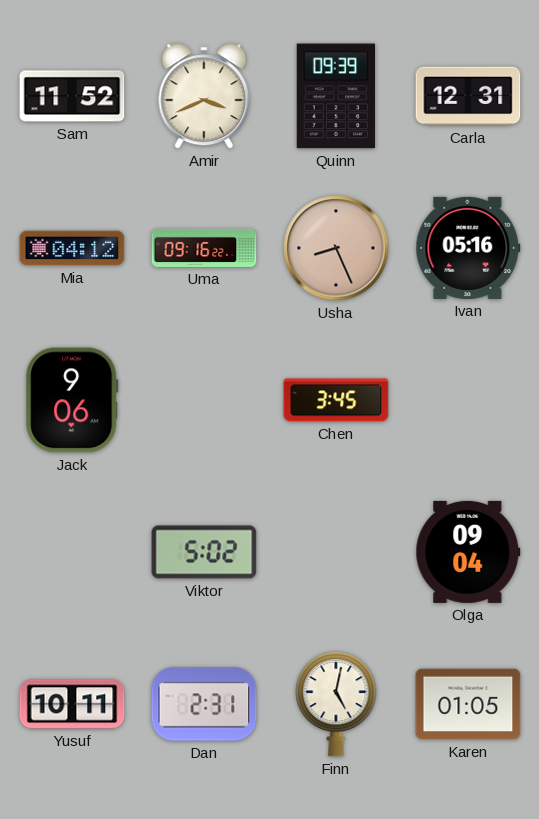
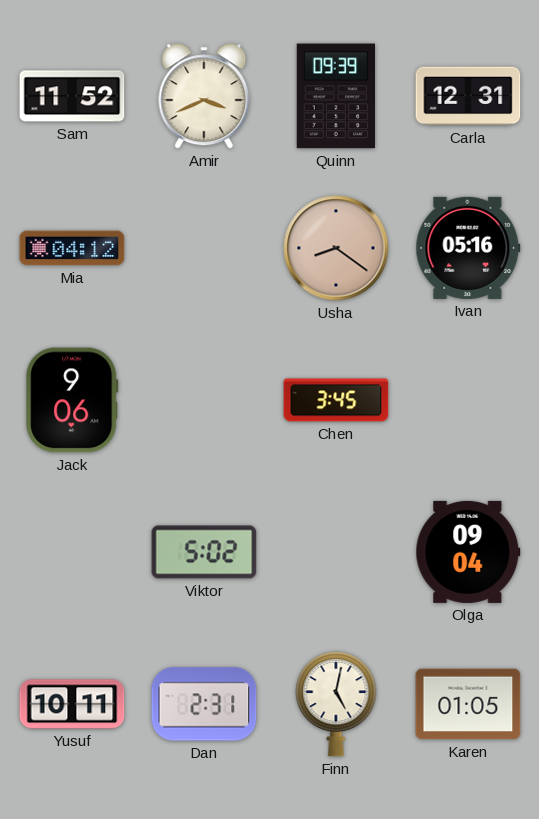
Uma: 09:16 -> none
Usha: 8:26 -> 8:21
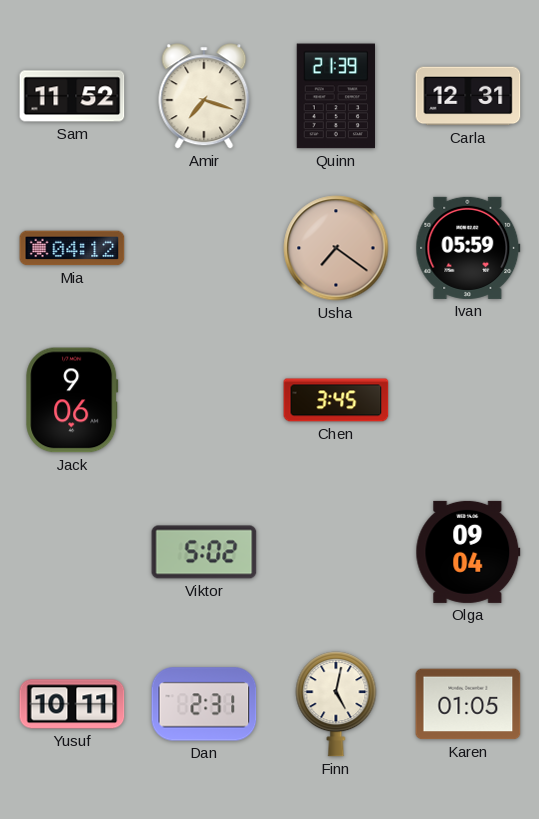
Amir: 3:41 -> 7:18
Quinn: 09:39 -> 21:39
Usha: 8:21 -> 7:21
Ivan: 05:16 -> 05:59
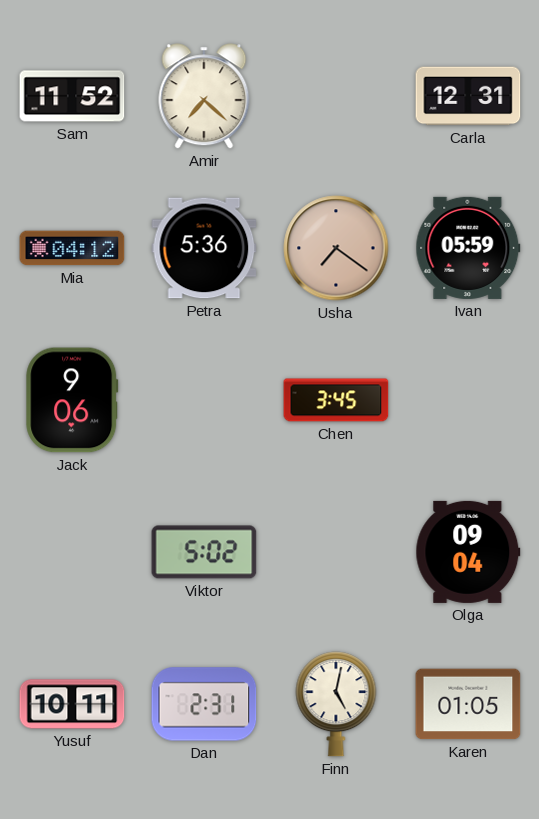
Amir: 7:18 -> 7:22
Quinn: 21:39 -> none
Petra: none -> 5:36
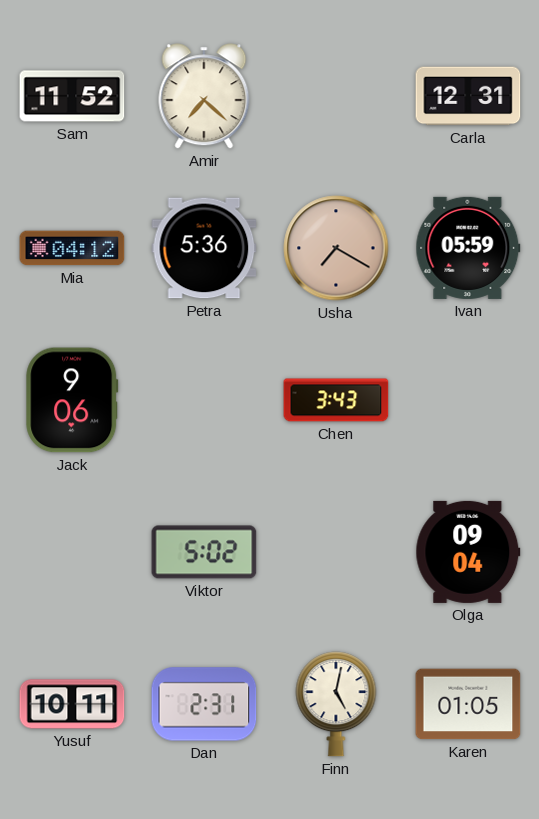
Usha: 7:21 -> 7:20
Chen: 3:45 -> 3:43
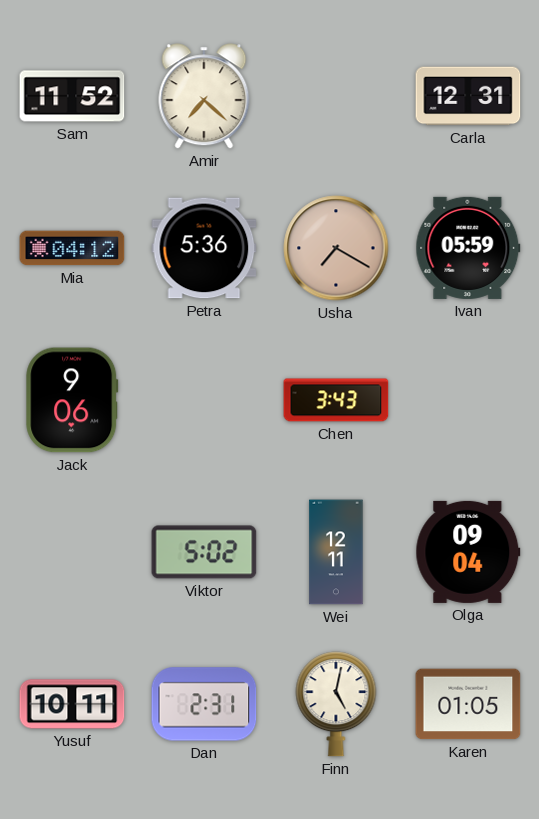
Wei: none -> 12:11
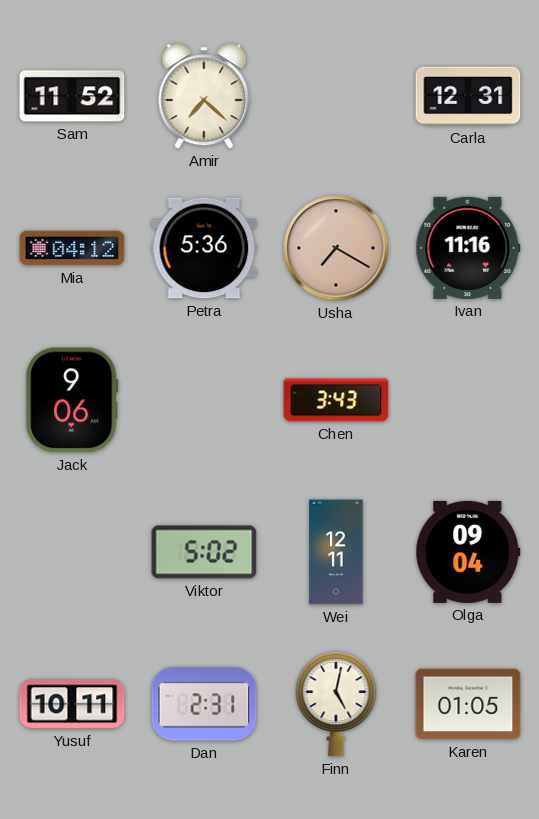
Ivan: 05:59 -> 11:16
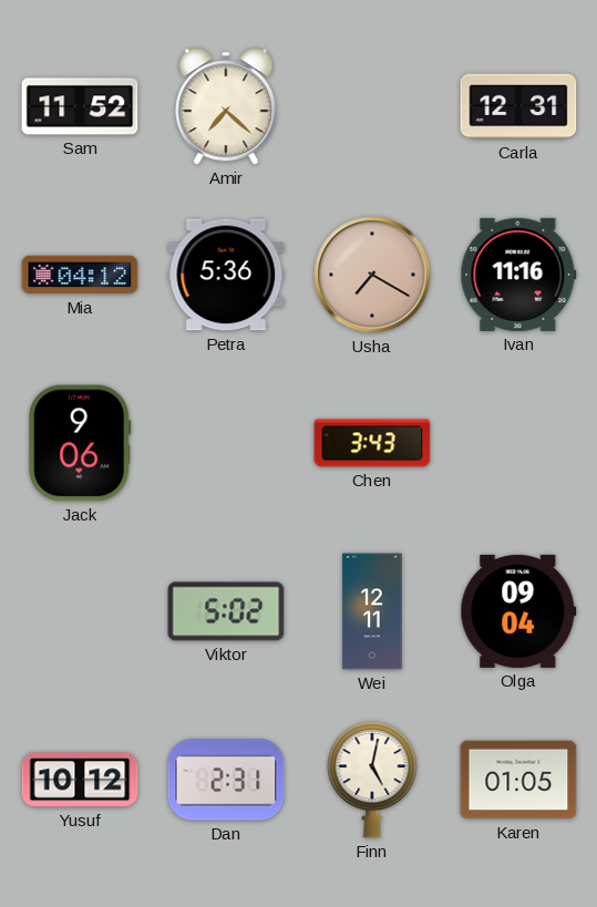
Yusuf: 10:11 -> 10:12
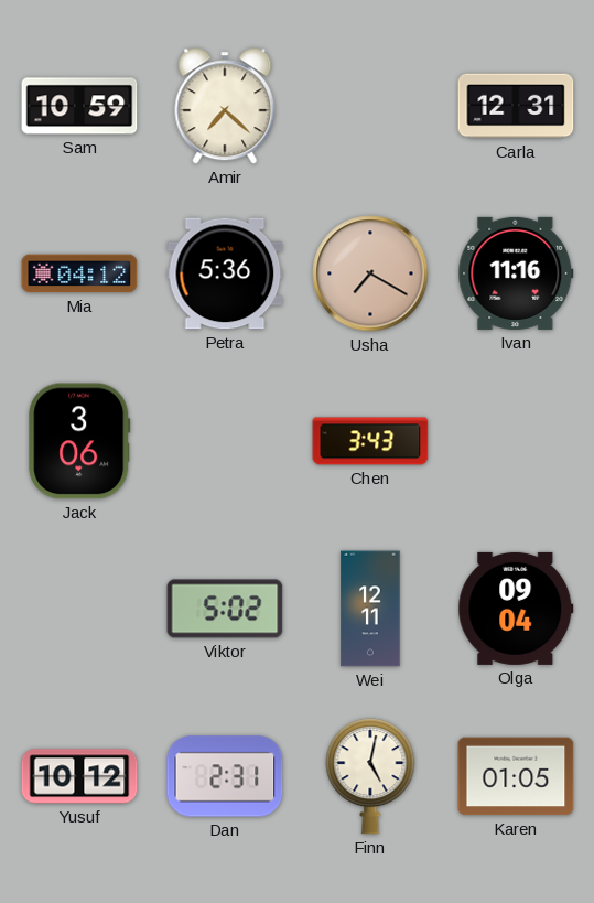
Sam: 11:52 -> 10:59
Jack: 9:06 -> 3:06
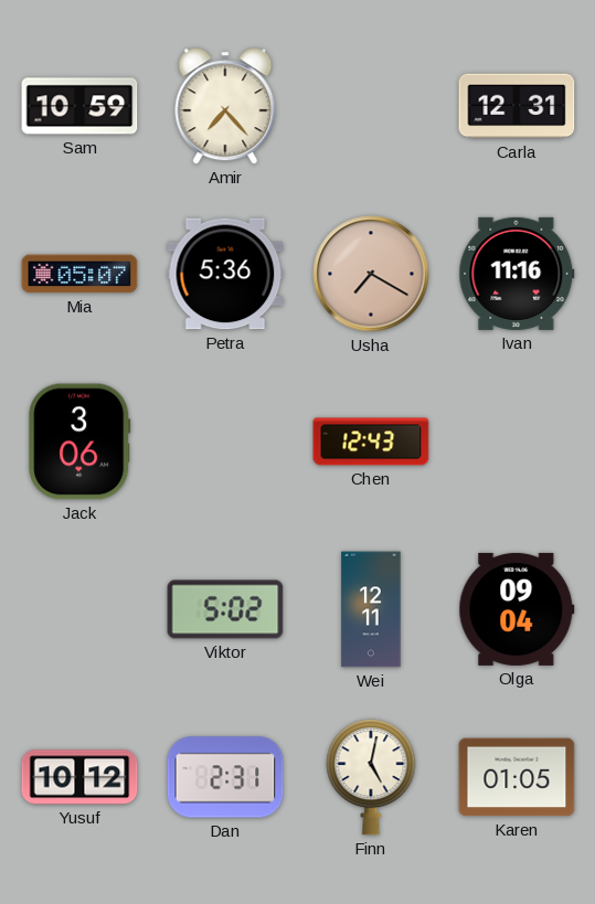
Amir: 7:22 -> 7:23
Mia: 04:12 -> 05:07
Chen: 3:43 -> 12:43
